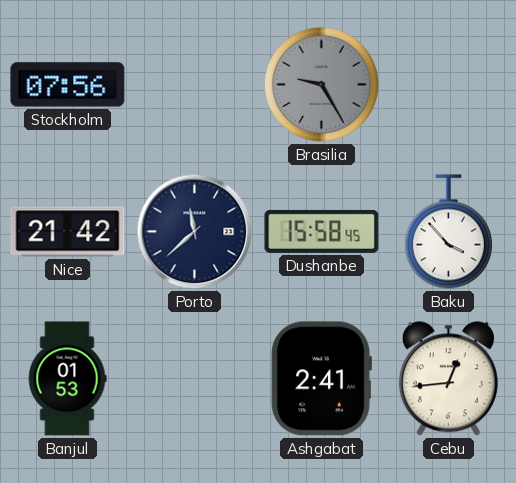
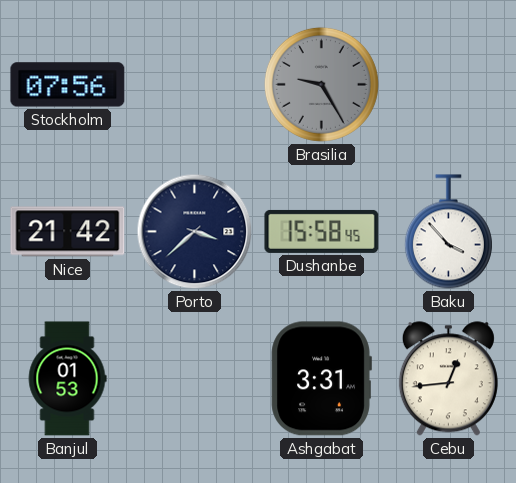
Porto: 11:38 -> 3:38
Ashgabat: 2:41 -> 3:31
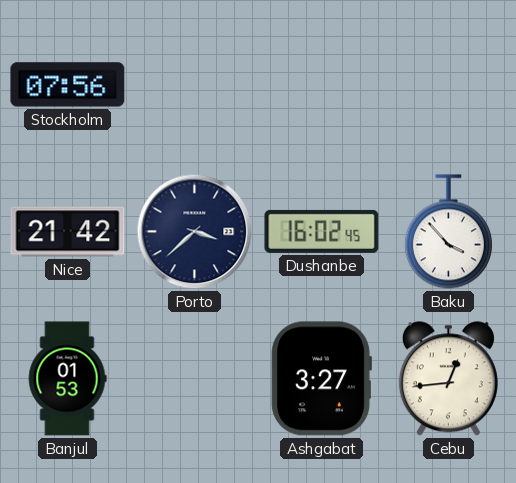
Brasilia: 9:25 -> none
Dushanbe: 15:58 -> 16:02
Ashgabat: 3:31 -> 3:27
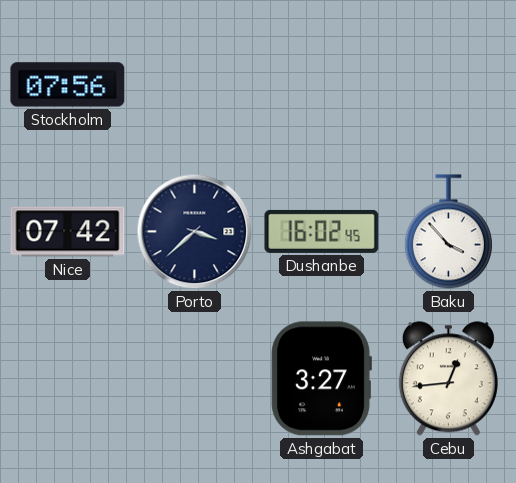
Nice: 21:42 -> 07:42
Banjul: 01:53 -> none
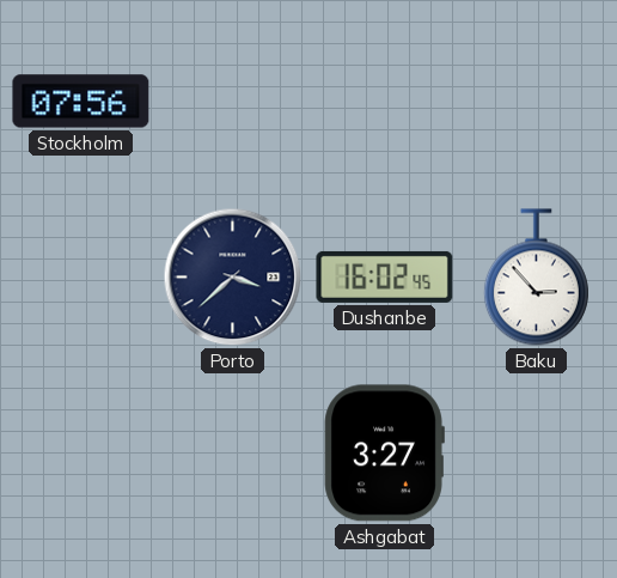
Nice: 07:42 -> none
Baku: 3:53 -> 2:53
Cebu: 12:44 -> none
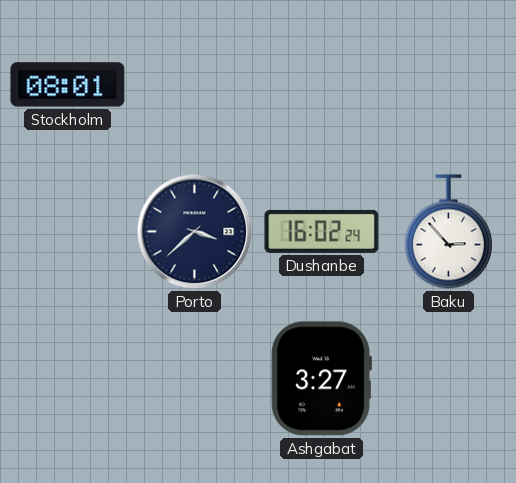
Stockholm: 07:56 -> 08:01
Dushanbe: 16:02:45 -> 16:02:24
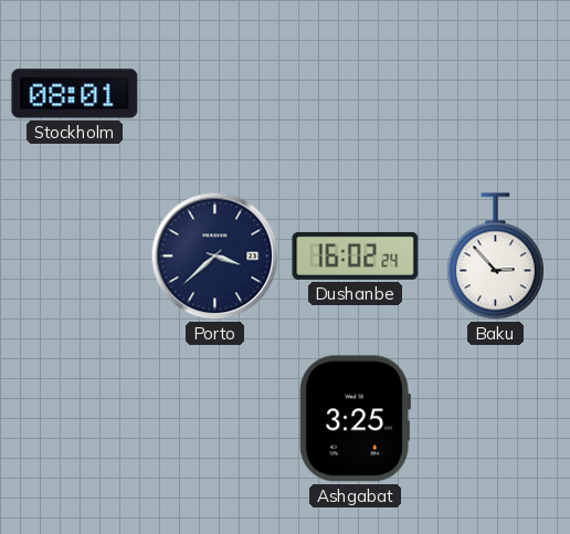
Ashgabat: 3:27 -> 3:25
